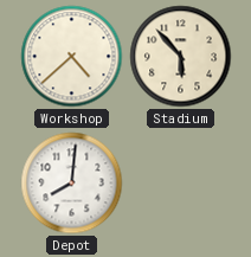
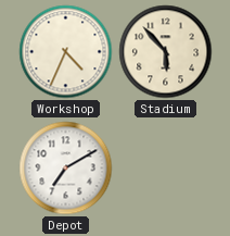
Workshop: 4:38 -> 4:34
Depot: 8:01 -> 7:10
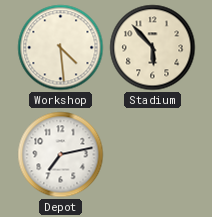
Workshop: 4:34 -> 4:29
Depot: 7:10 -> 7:13
